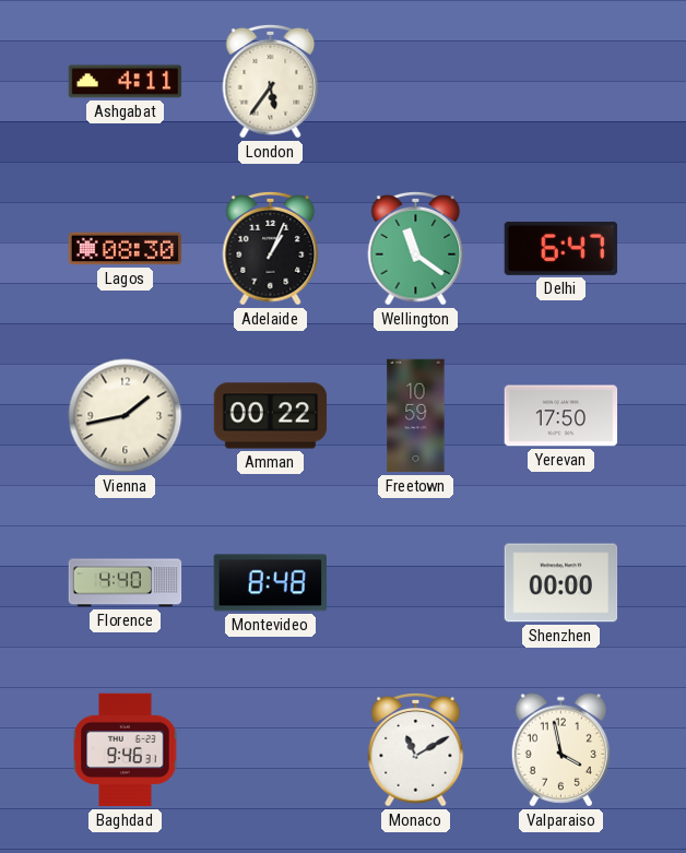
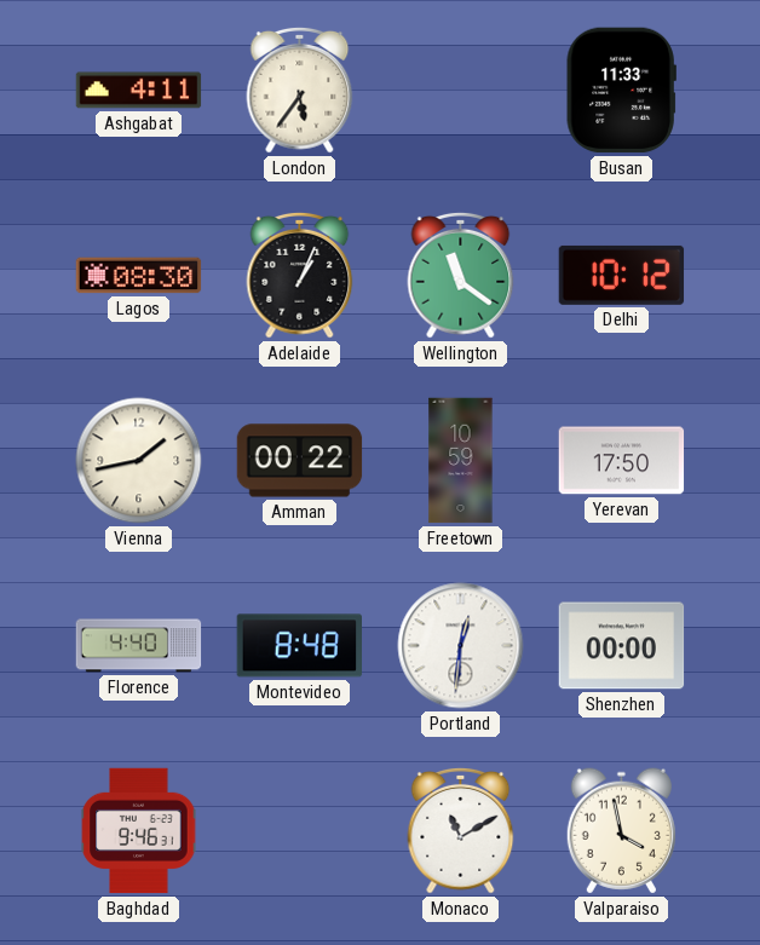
Busan: none -> 11:33
Delhi: 6:47 -> 10:12
Portland: none -> 12:31
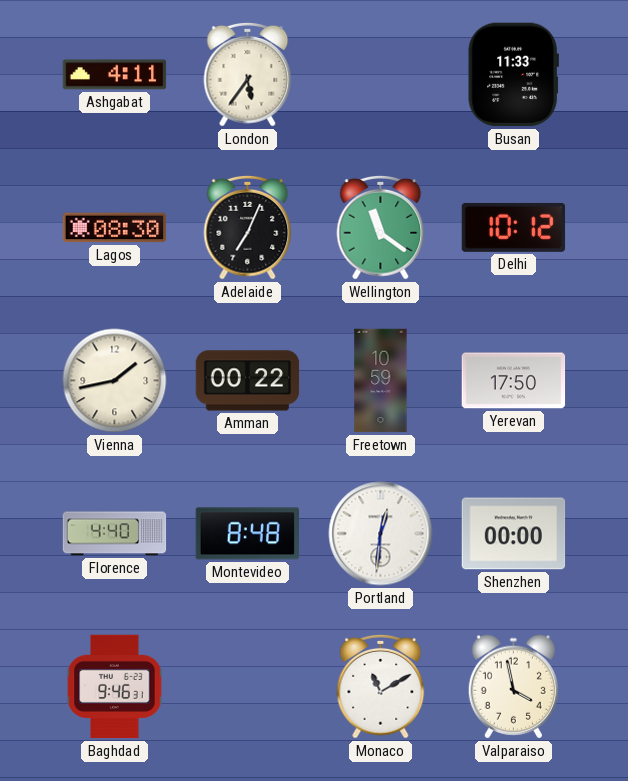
Adelaide: 1:04 -> 7:04
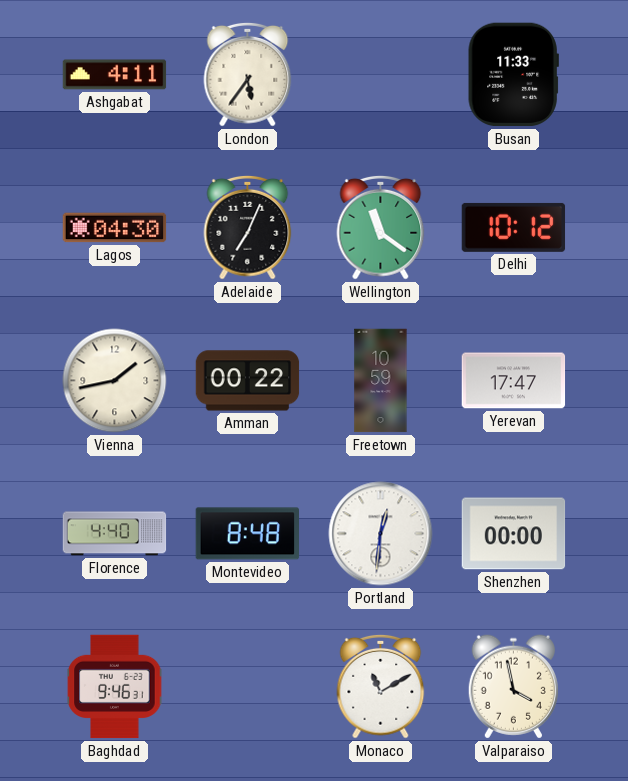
Lagos: 08:30 -> 04:30
Yerevan: 17:50 -> 17:47
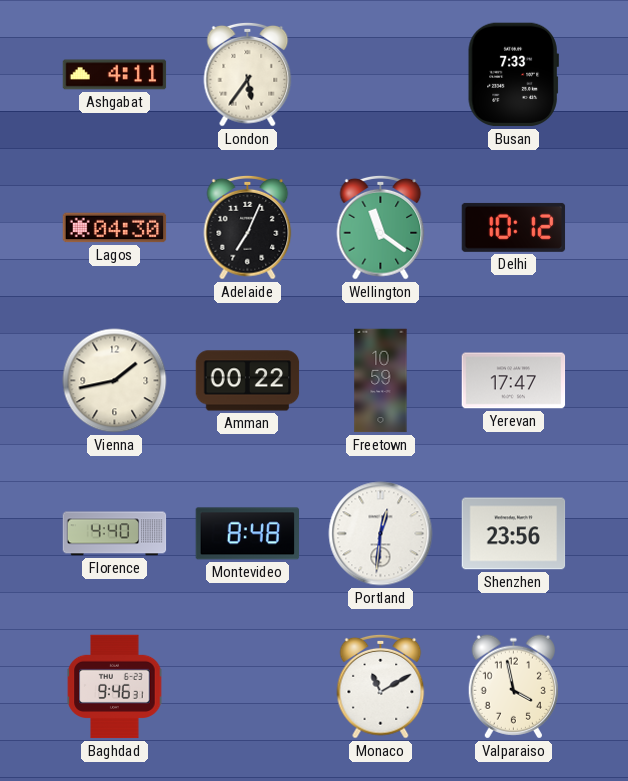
Busan: 11:33 -> 7:33
Shenzhen: 00:00 -> 23:56
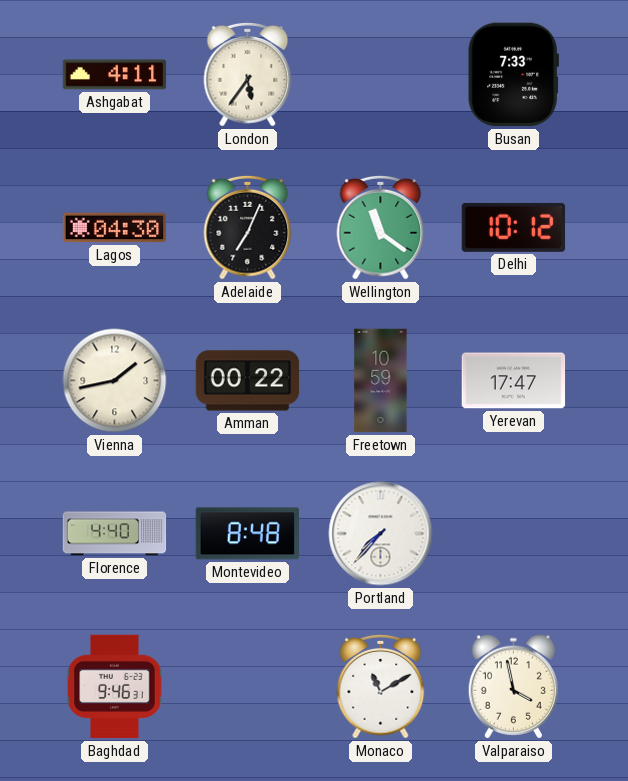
Portland: 12:31 -> 7:37
Shenzhen: 23:56 -> none
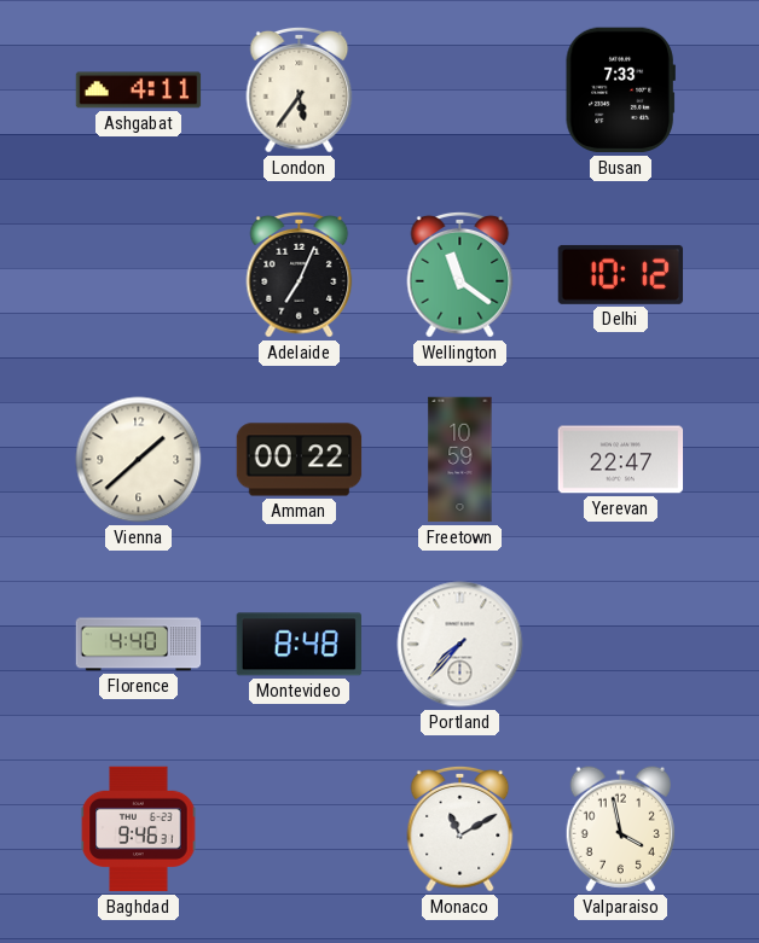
Lagos: 04:30 -> none
Vienna: 1:43 -> 1:38
Yerevan: 17:47 -> 22:47
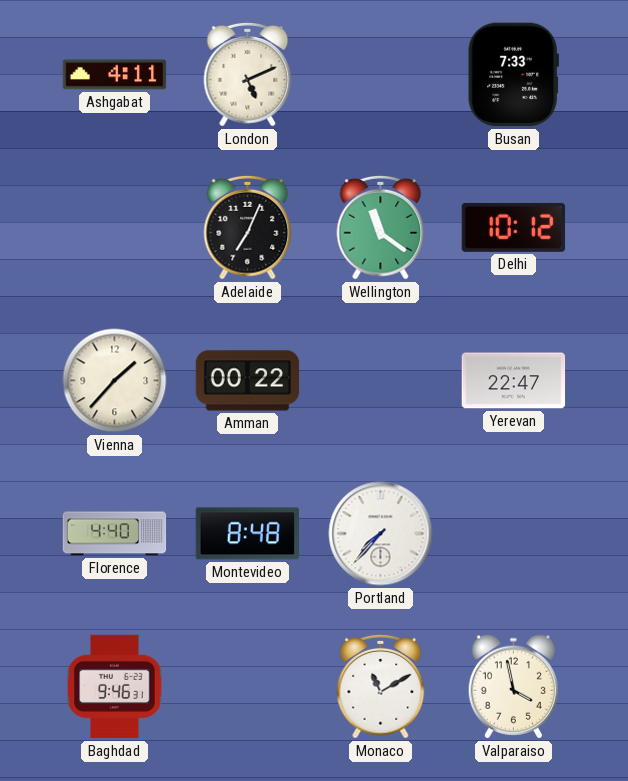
London: 5:36 -> 5:11
Vienna: 1:38 -> 1:37
Freetown: 10:59 -> none
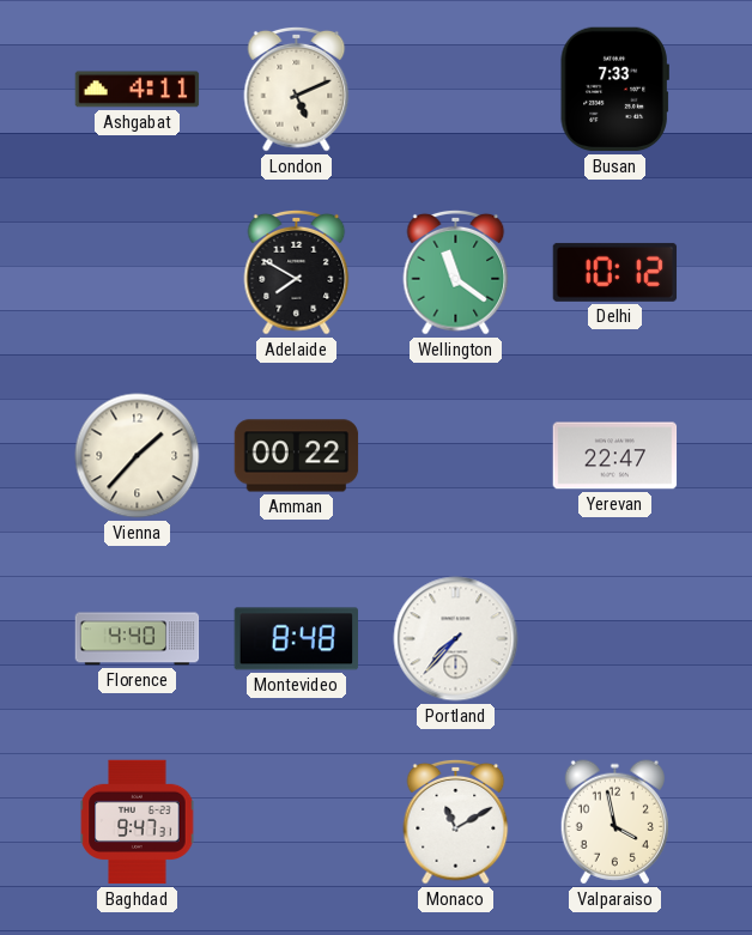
Adelaide: 7:04 -> 7:50
Baghdad: 9:46 -> 9:47
